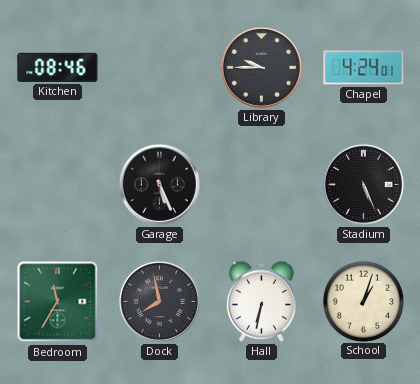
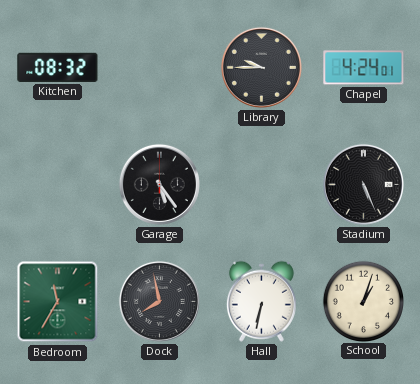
Kitchen: 08:46 -> 08:32
Garage: 5:26 -> 5:24
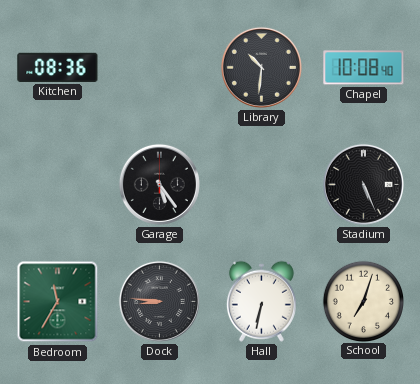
Kitchen: 08:32 -> 08:36
Library: 9:45 -> 10:31
Chapel: 4:24 -> 10:08
Dock: 7:58 -> 8:46
School: 1:03 -> 7:03
